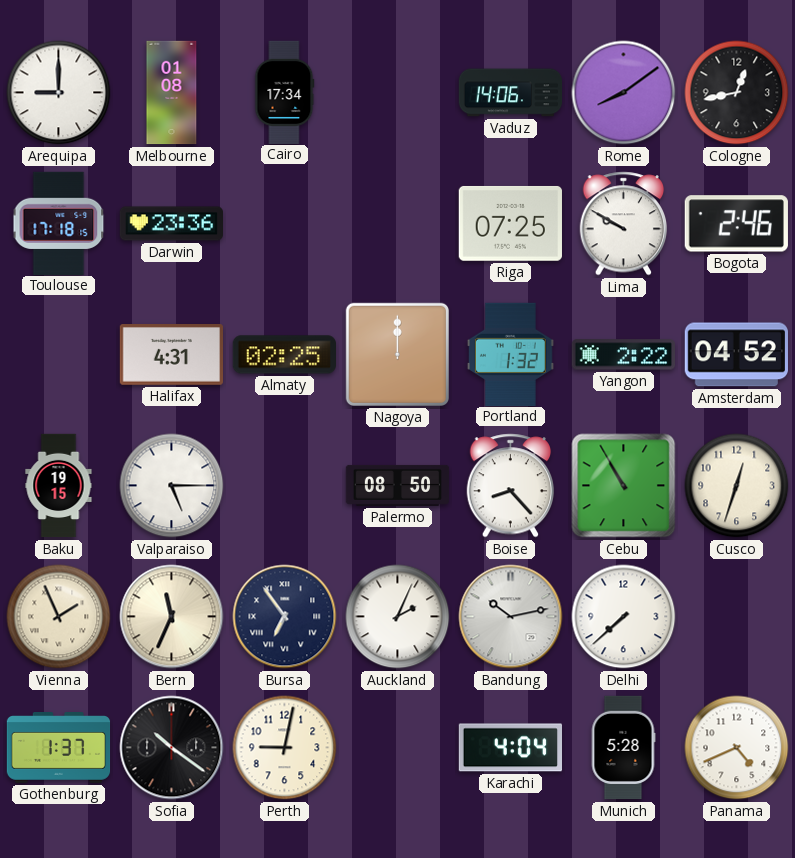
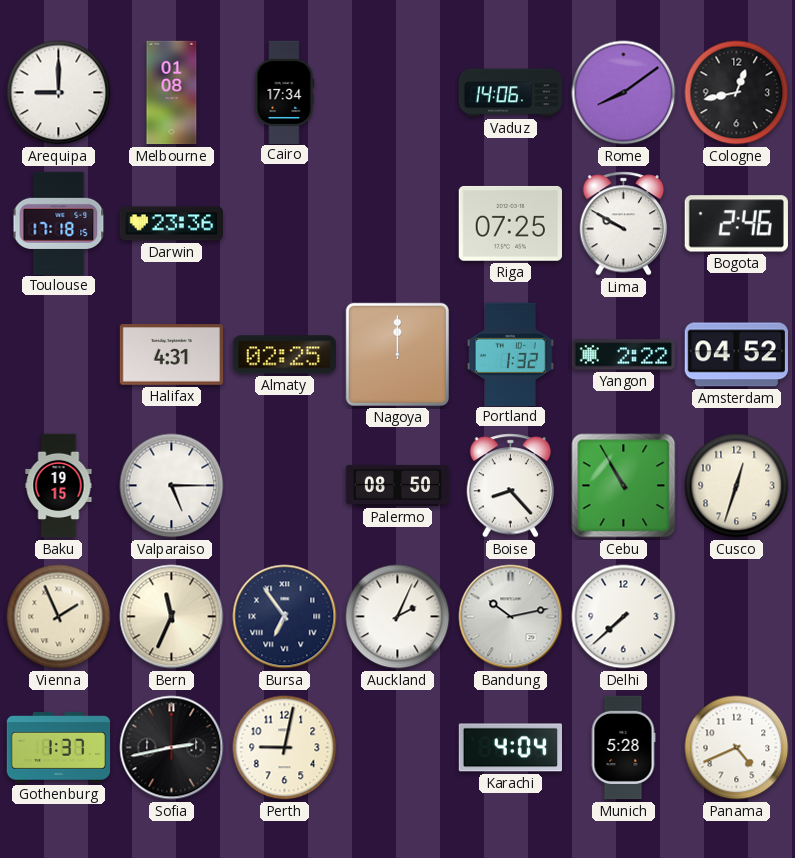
Sofia: 10:21 -> 2:43
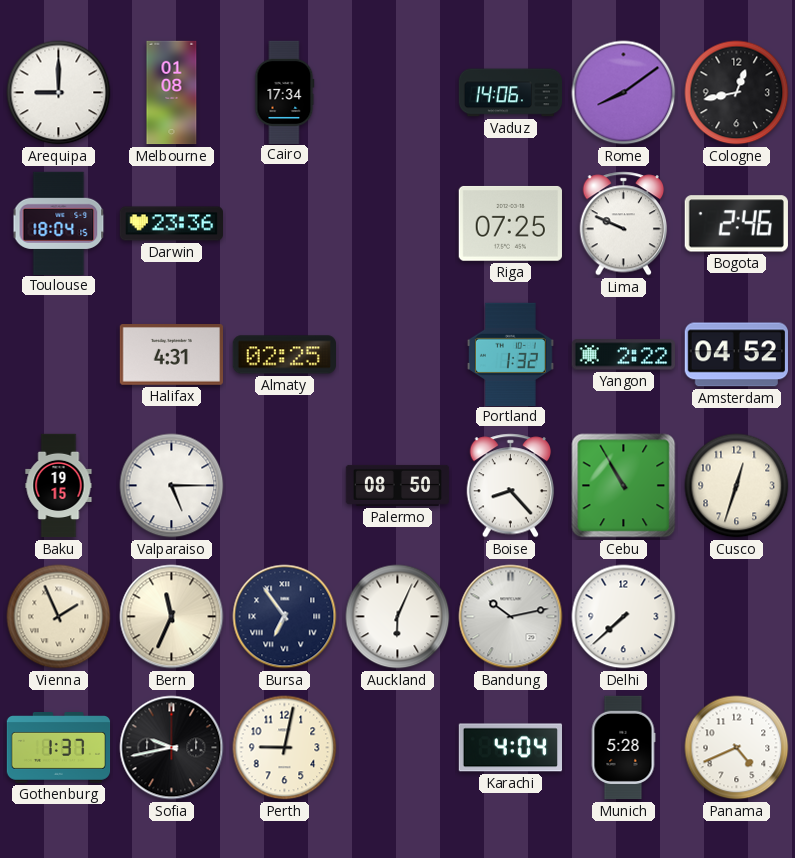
Toulouse: 17:18 -> 18:04
Lima: 9:50 -> 9:49
Nagoya: 12:00 -> none
Auckland: 2:04 -> 6:04
Sofia: 2:43 -> 9:43
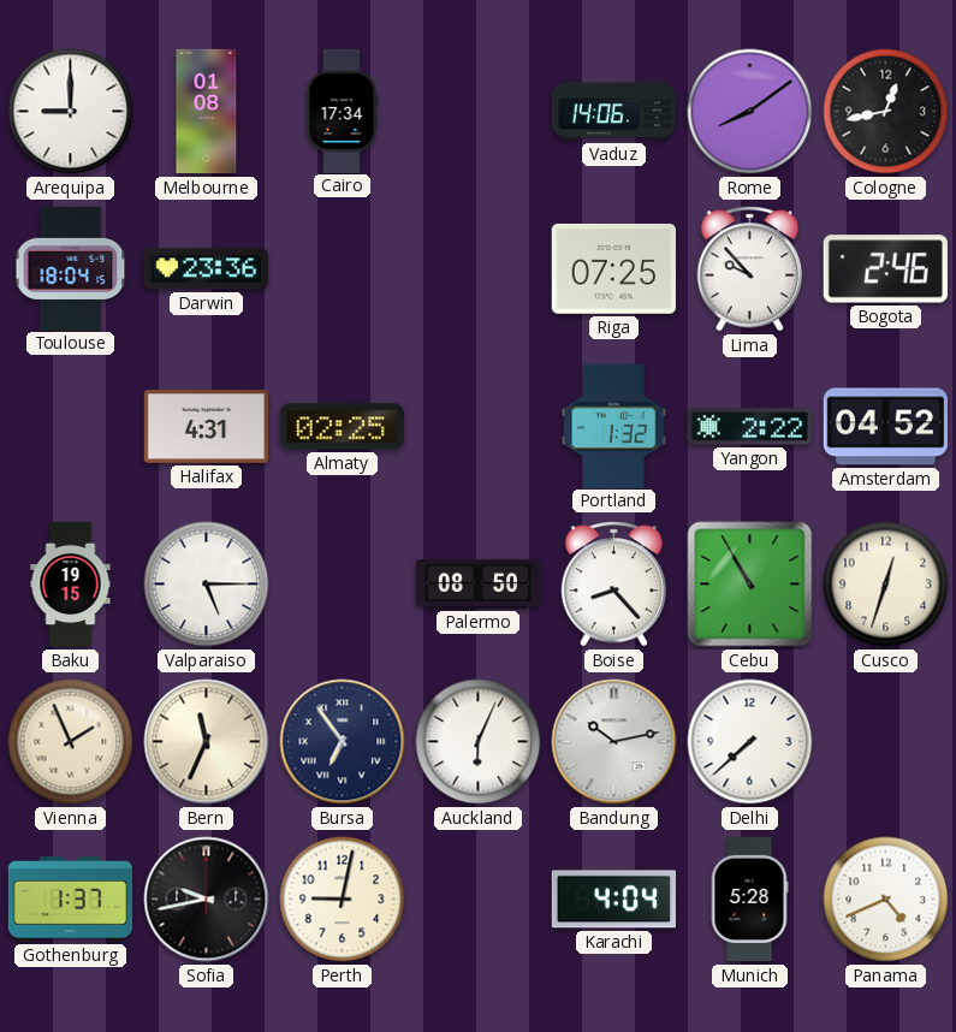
Lima: 9:49 -> 9:53
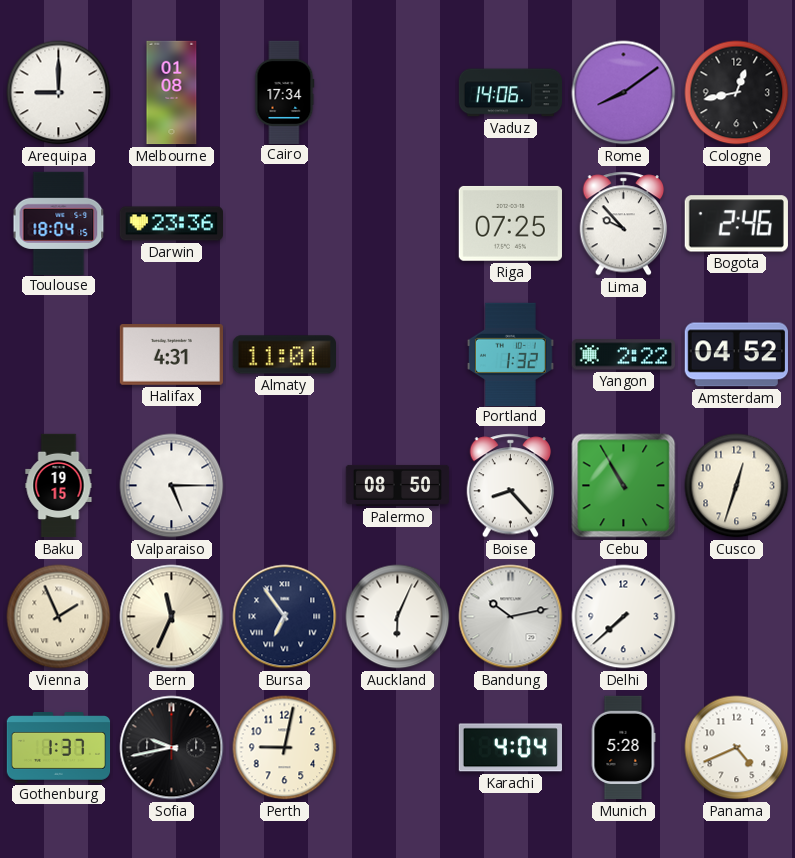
Almaty: 02:25 -> 11:01
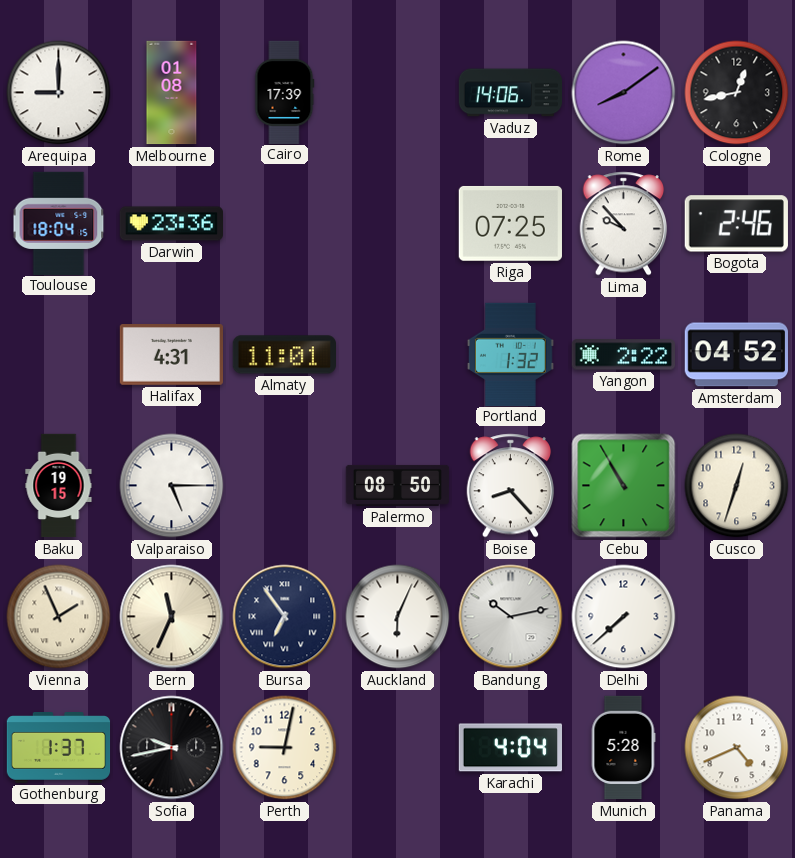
Cairo: 17:34 -> 17:39
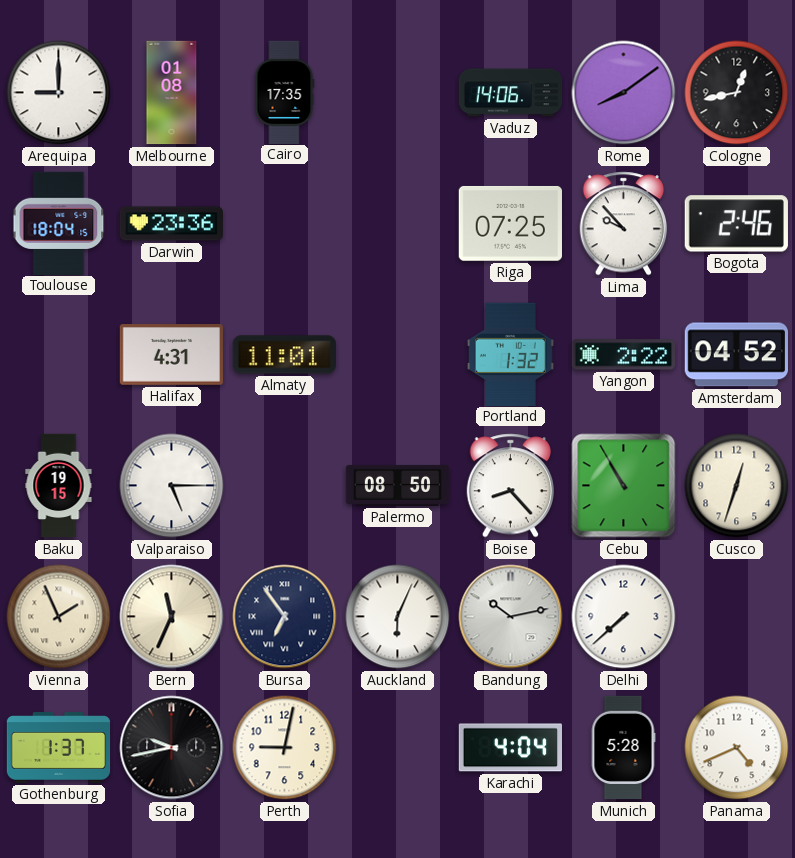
Cairo: 17:39 -> 17:35
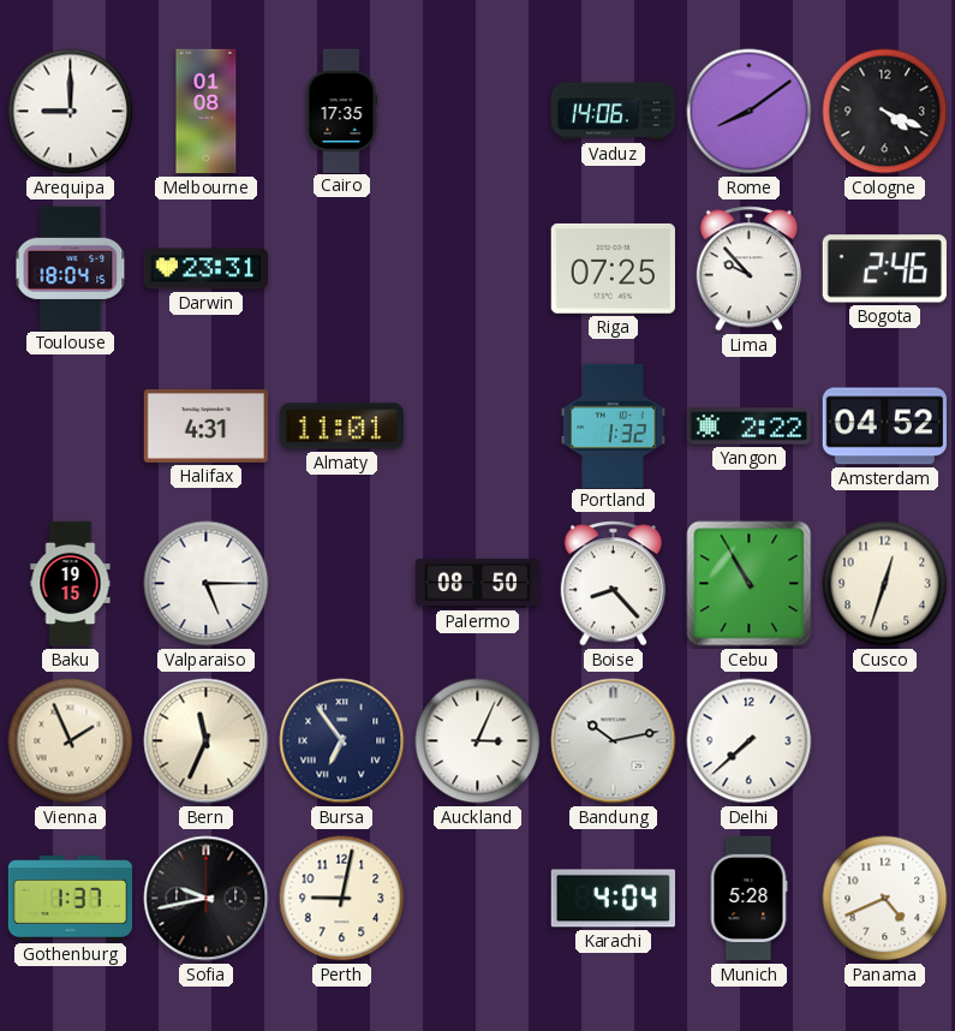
Cologne: 12:43 -> 4:19
Darwin: 23:36 -> 23:31
Auckland: 6:04 -> 3:04
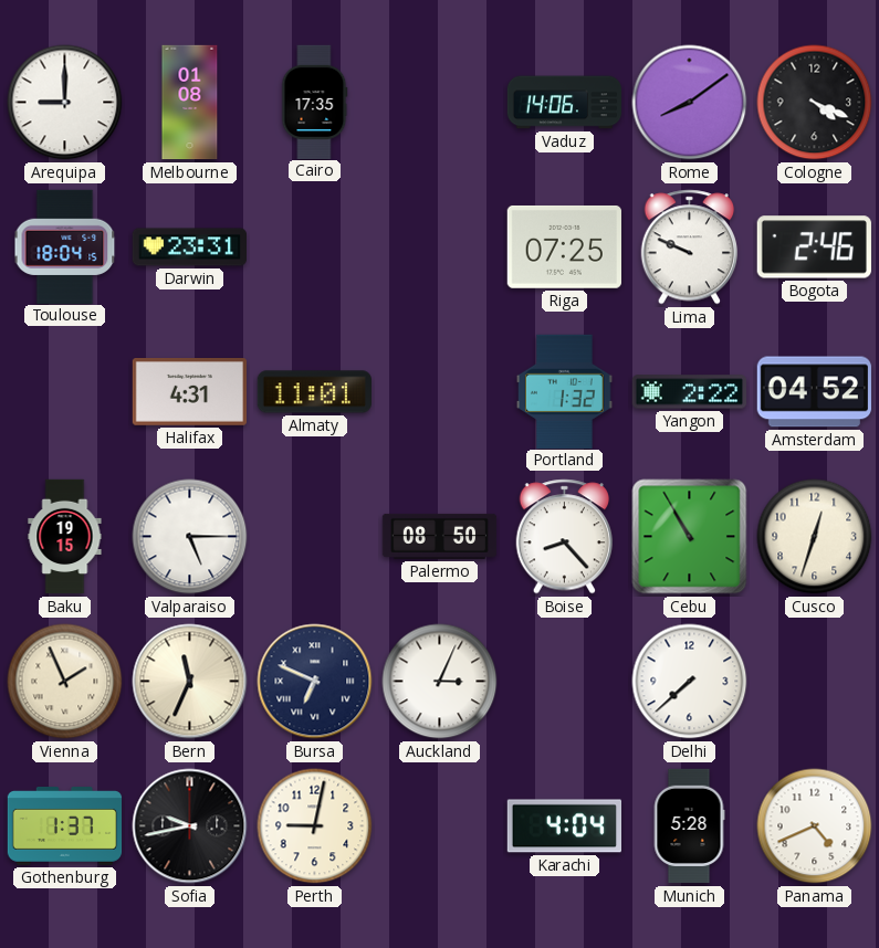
Lima: 9:53 -> 9:49
Bursa: 6:54 -> 6:49
Bandung: 10:13 -> none
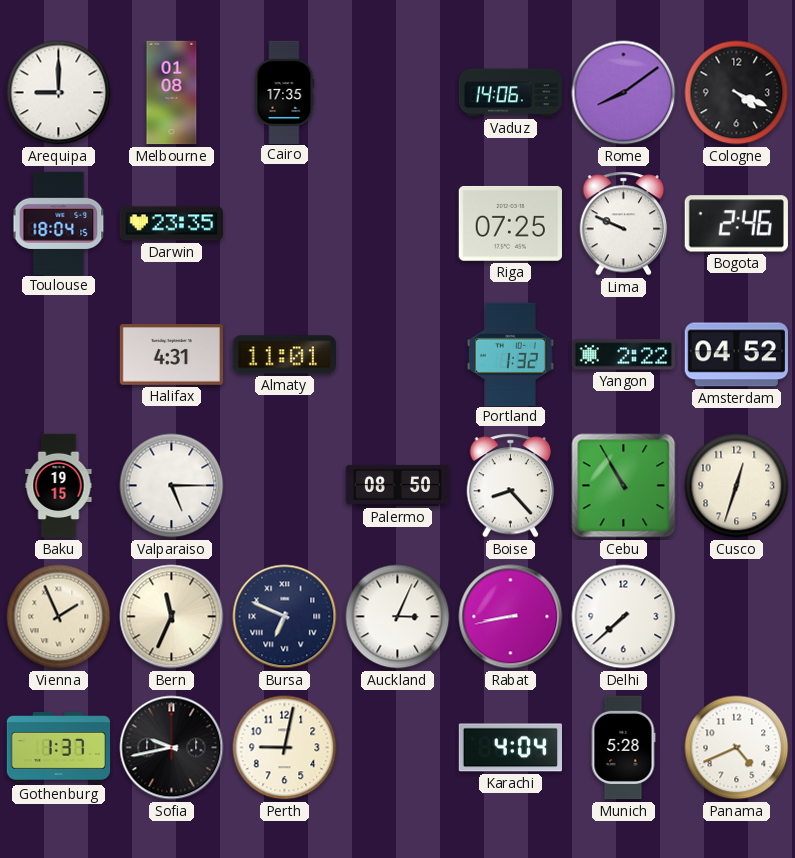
Darwin: 23:31 -> 23:35
Rabat: none -> 8:43
